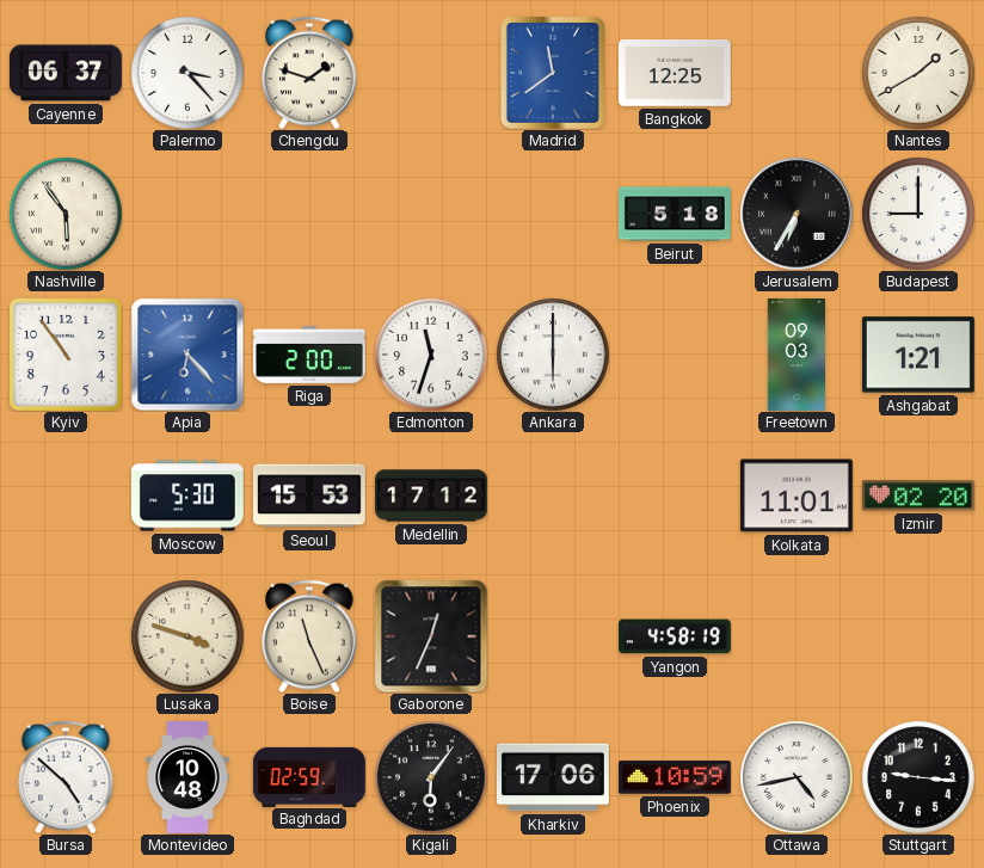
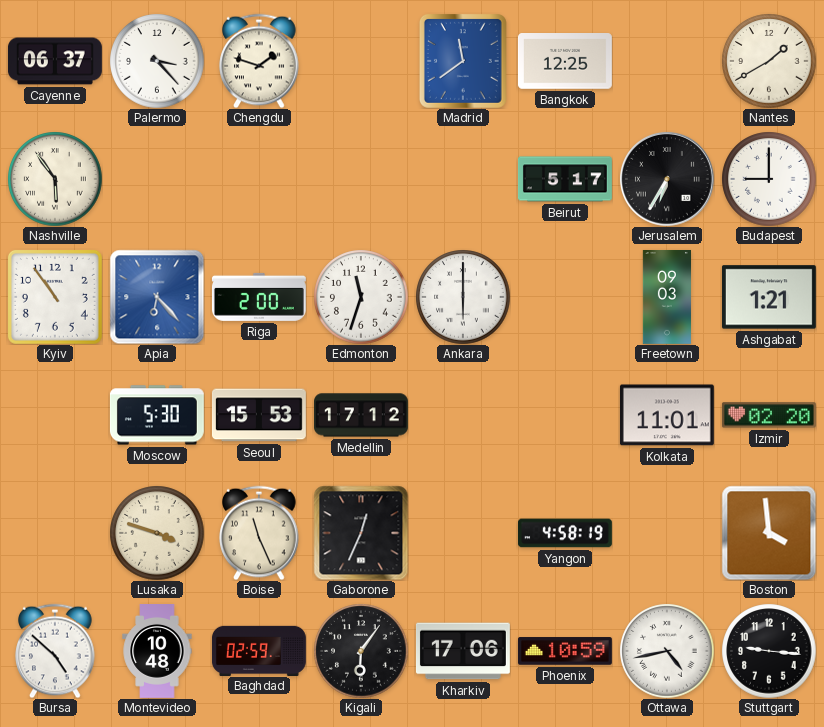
Beirut: 5:18 -> 5:17
Boston: none -> 3:59
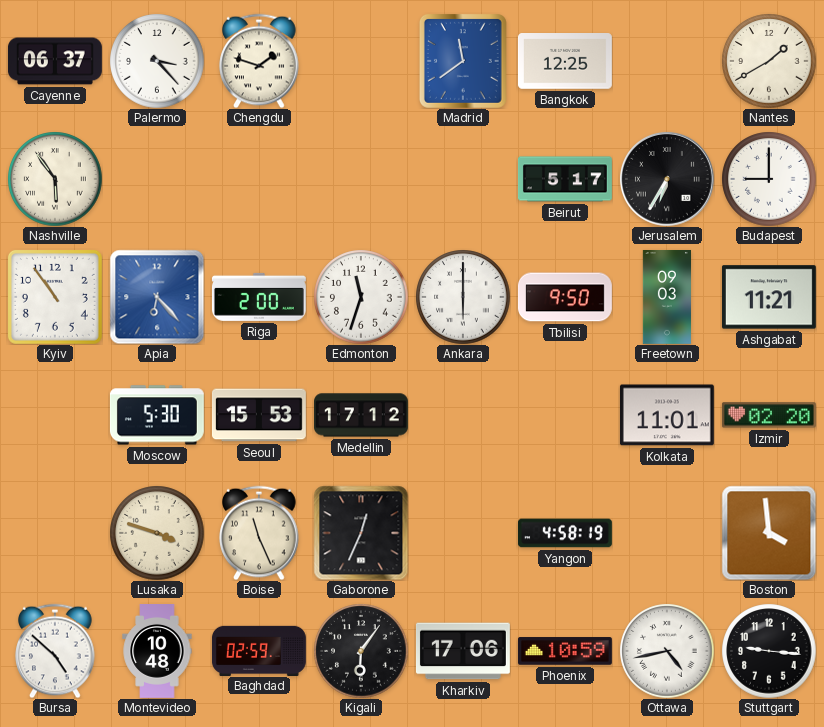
Tbilisi: none -> 9:50
Ashgabat: 1:21 -> 11:21
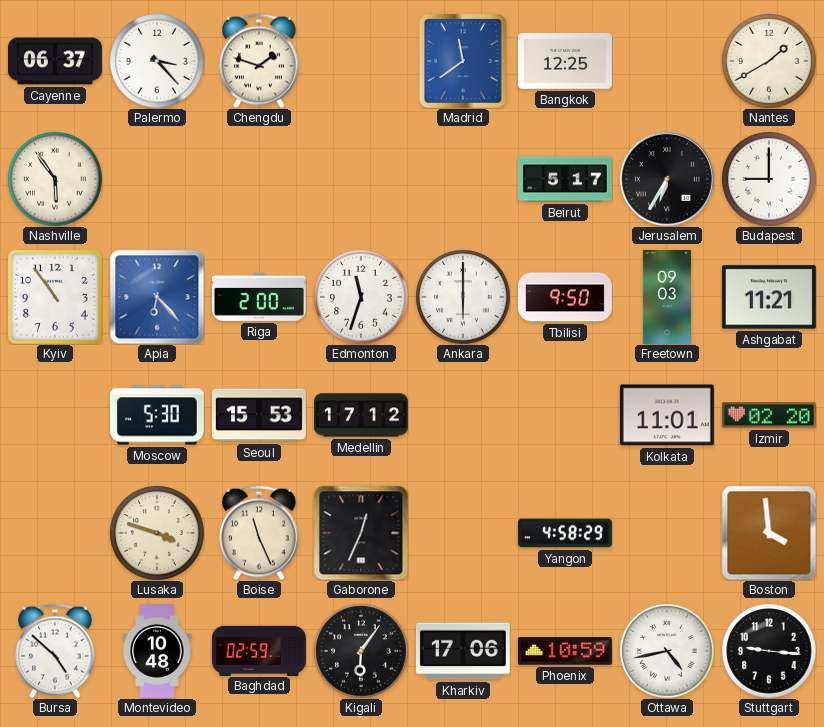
Yangon: 4:58:19 -> 4:58:29
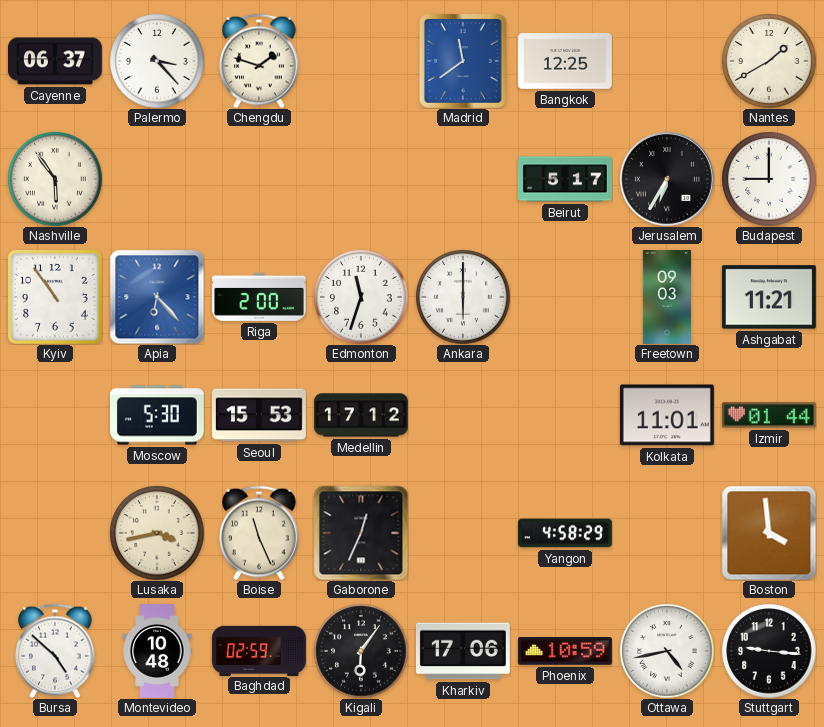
Tbilisi: 9:50 -> none
Izmir: 02:20 -> 01:44
Lusaka: 3:48 -> 3:43
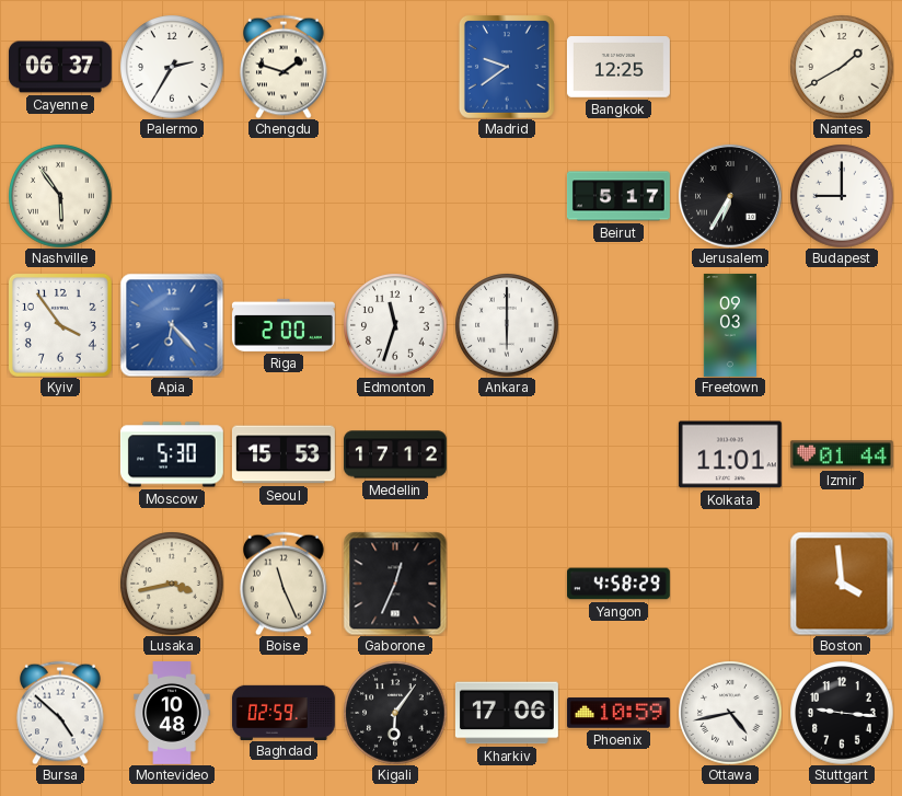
Palermo: 3:23 -> 2:35
Madrid: 11:39 -> 9:39
Kyiv: 10:54 -> 3:54
Ashgabat: 11:21 -> none
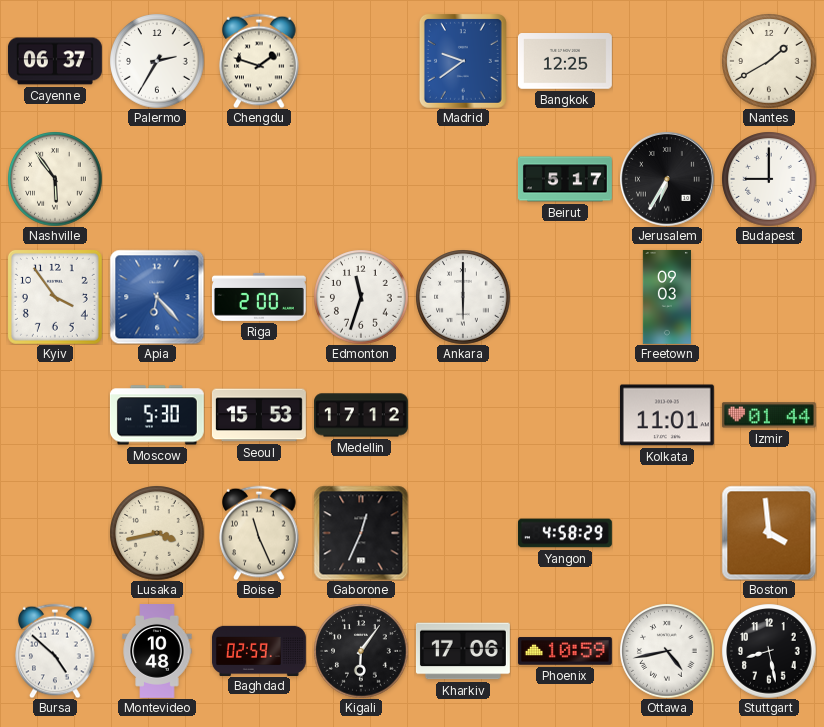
Stuttgart: 9:16 -> 8:28
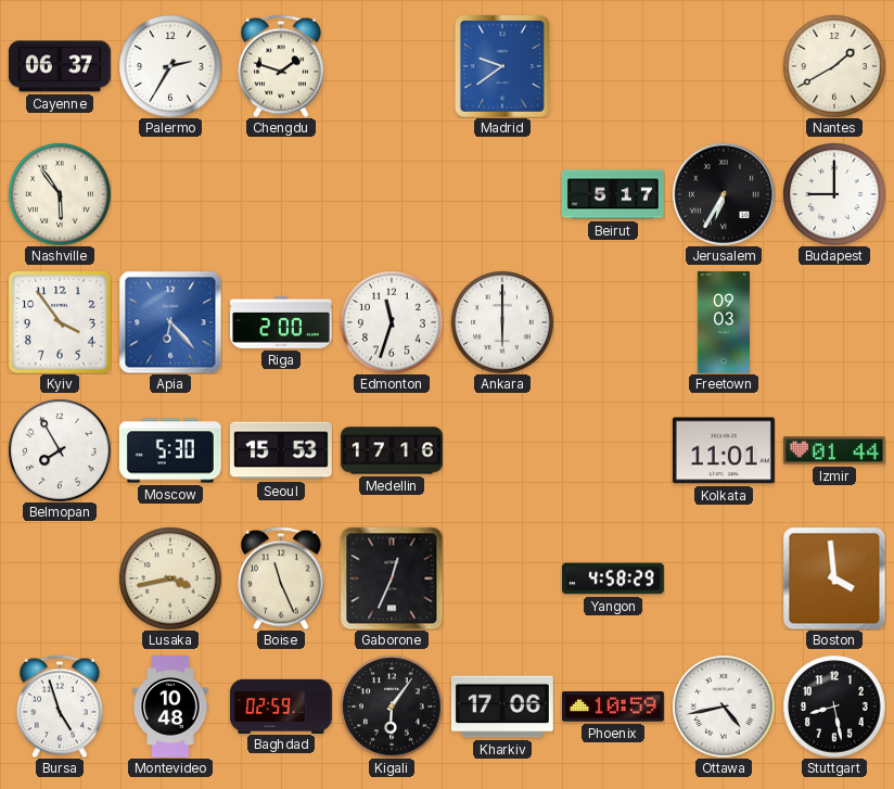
Bangkok: 12:25 -> none
Belmopan: none -> 7:55
Medellin: 17:12 -> 17:16
Bursa: 4:52 -> 4:57
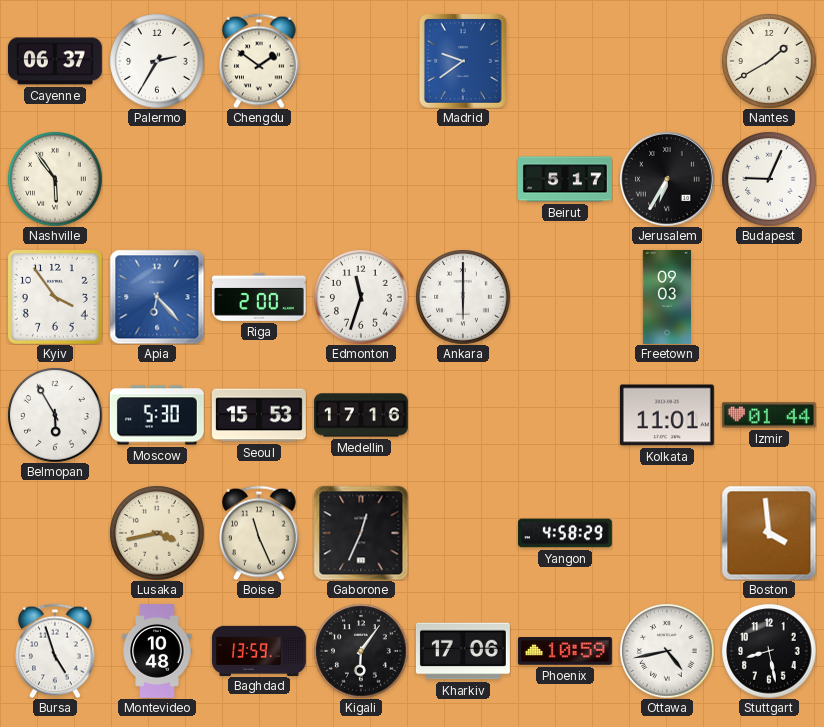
Chengdu: 1:48 -> 1:51
Budapest: 9:00 -> 9:04
Belmopan: 7:55 -> 5:55
Baghdad: 02:59 -> 13:59
